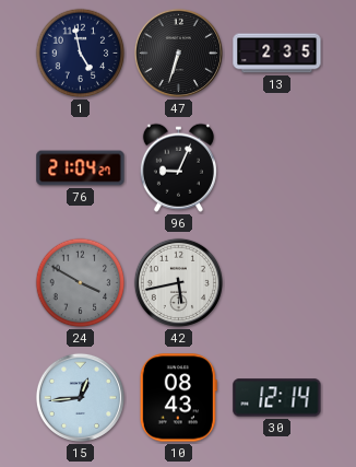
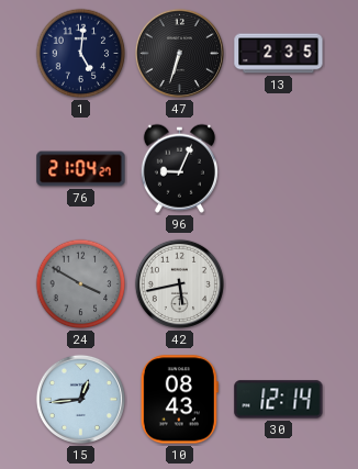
1: 4:58 -> 5:01
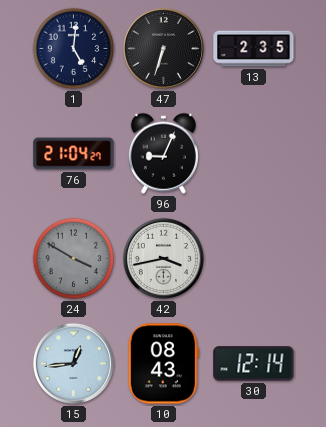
42: 5:43 -> 3:43
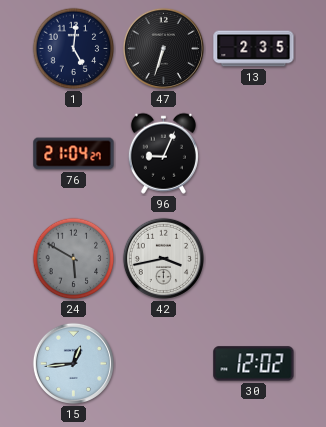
24: 3:50 -> 5:50
10: 08:43 -> none
30: 12:14 -> 12:02
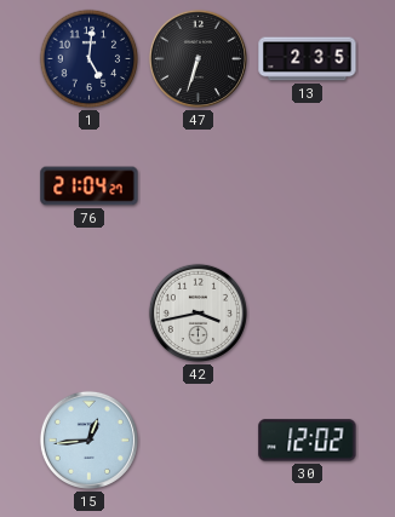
96: 9:04 -> none
24: 5:50 -> none
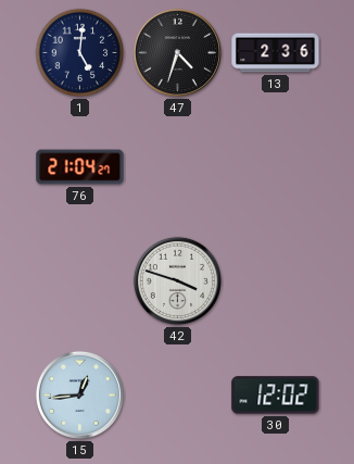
47: 6:33 -> 4:33
13: 2:35 -> 2:36
42: 3:43 -> 3:48
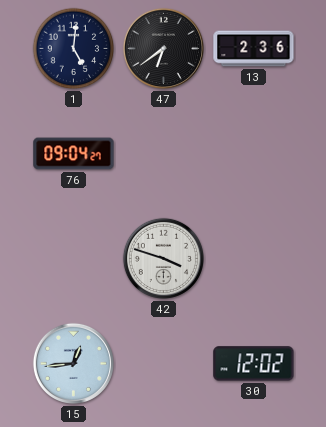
47: 4:33 -> 6:39
76: 21:04 -> 09:04
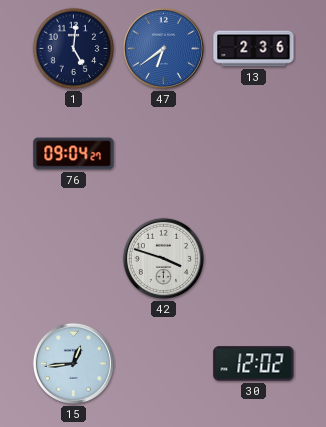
47 dial: black -> blue
